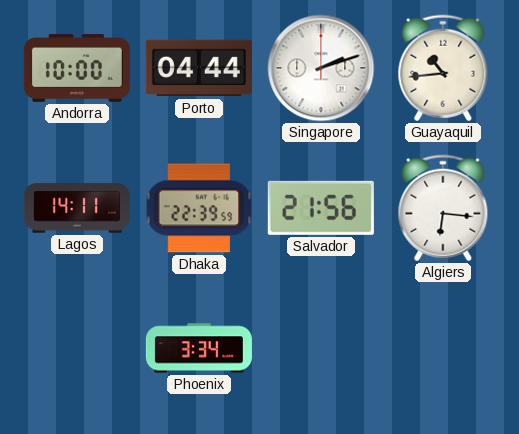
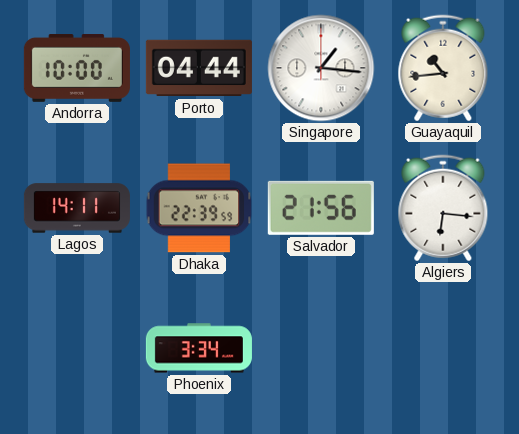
Singapore: 2:12 -> 1:16
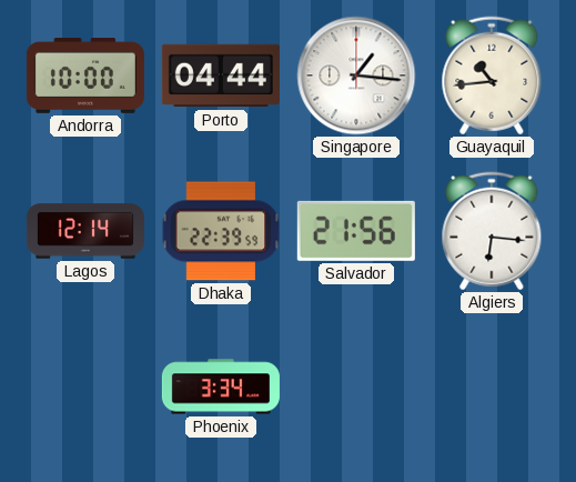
Lagos: 14:11 -> 12:14
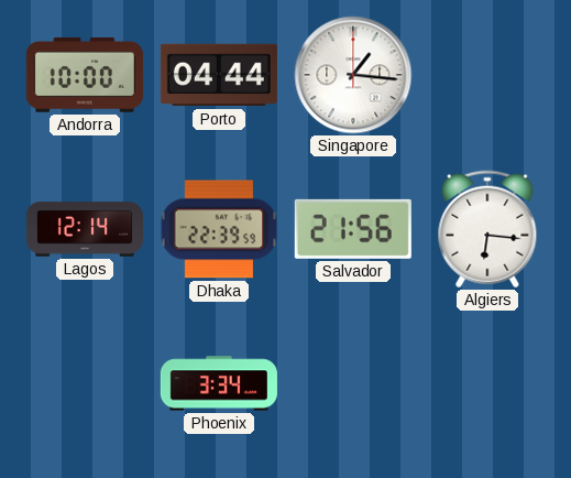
Guayaquil: 10:44 -> none
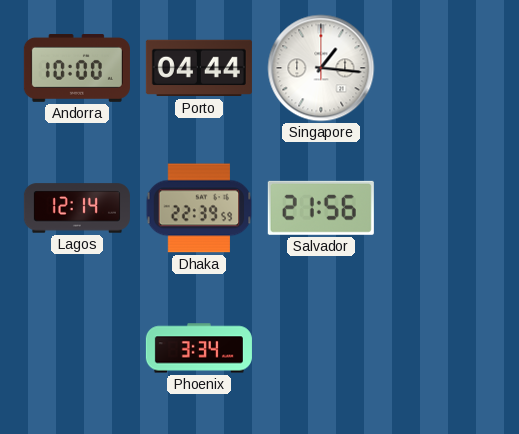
Algiers: 6:16 -> none
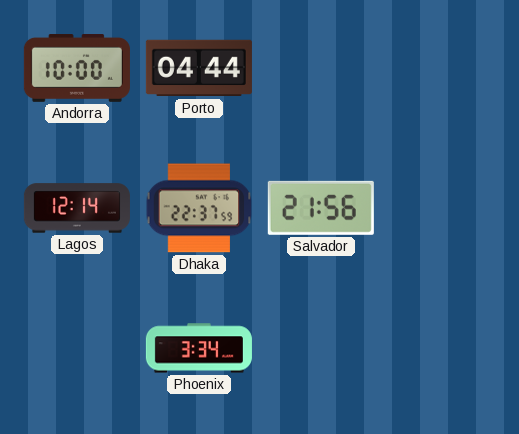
Singapore: 1:16 -> none
Dhaka: 22:39 -> 22:37
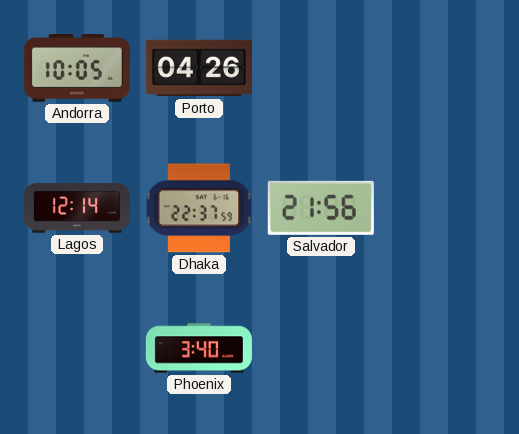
Andorra: 10:00 -> 10:05
Porto: 04:44 -> 04:26
Phoenix: 3:34 -> 3:40
